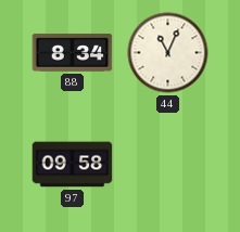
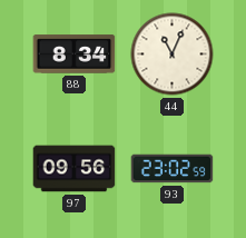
97: 09:58 -> 09:56
93: none -> 23:02
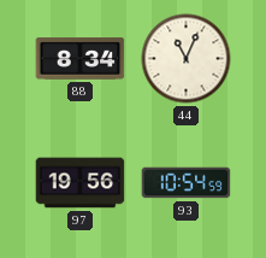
97: 09:56 -> 19:56
93: 23:02 -> 10:54
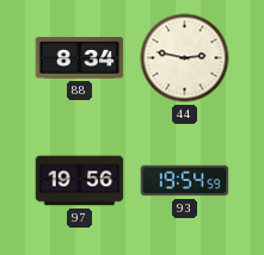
44: 11:04 -> 2:47
93: 10:54 -> 19:54
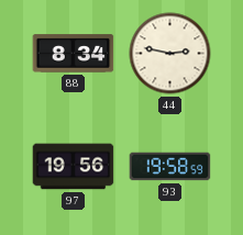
93: 19:54 -> 19:58
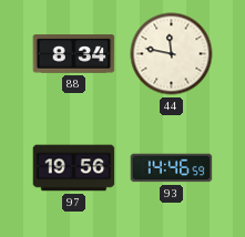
44: 2:47 -> 11:47
93: 19:58 -> 14:46
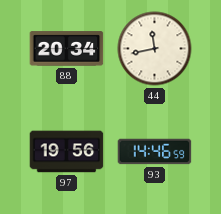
88: 8:34 -> 20:34
44: 11:47 -> 11:43
